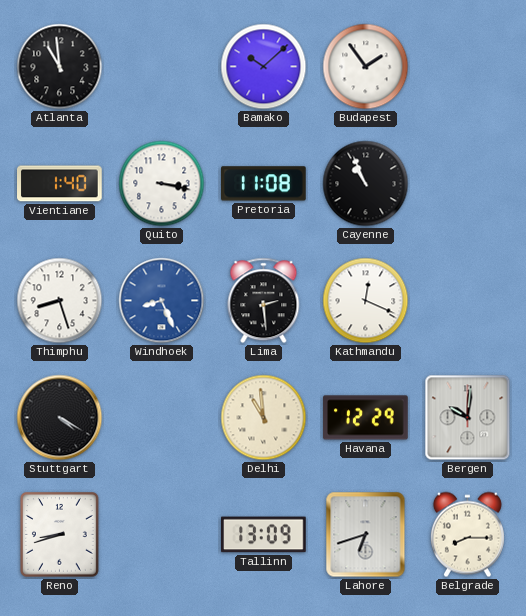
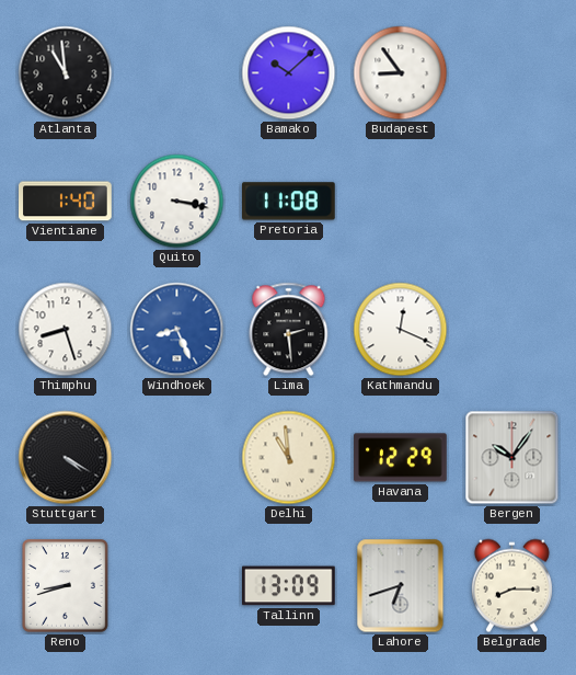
Budapest: 1:54 -> 8:54
Cayenne: 10:56 -> none
Bergen: 10:01 -> 10:06
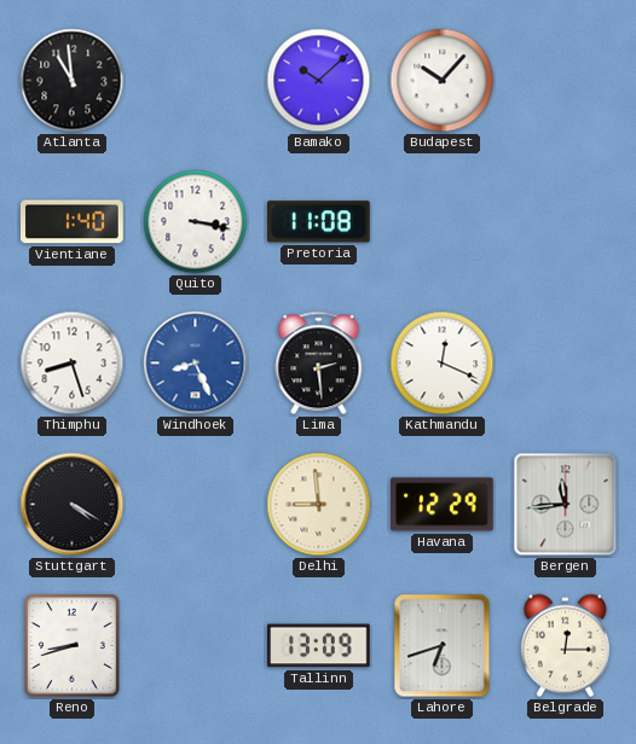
Budapest: 8:54 -> 10:07
Delhi: 10:59 -> 8:59
Bergen: 10:06 -> 11:44
Belgrade: 8:15 -> 12:15
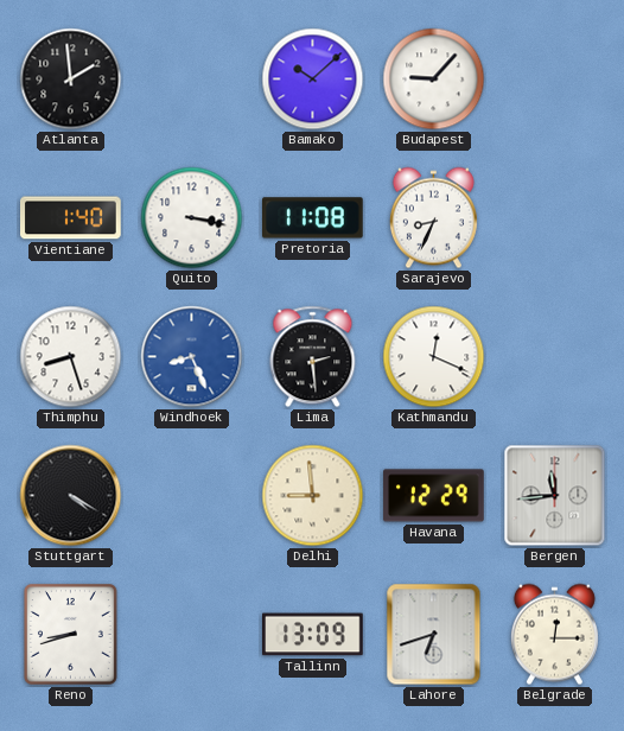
Atlanta: 10:59 -> 1:59
Budapest: 10:07 -> 9:07
Sarajevo: none -> 8:34
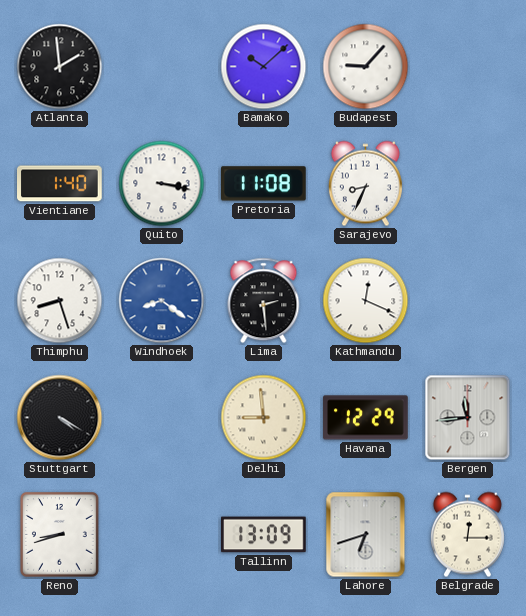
Windhoek: 8:26 -> 8:21
